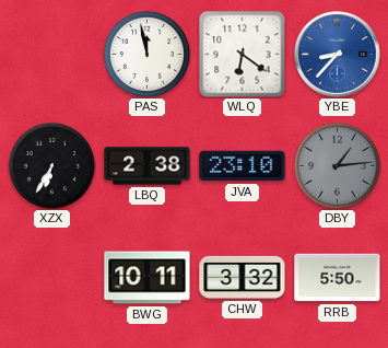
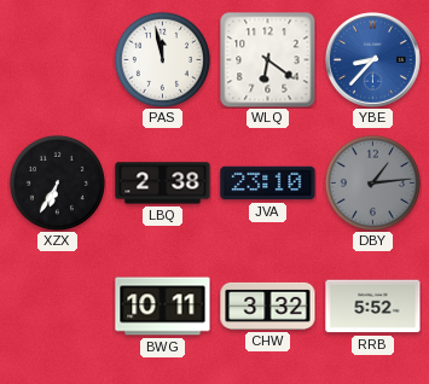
RRB: 5:50 -> 5:52
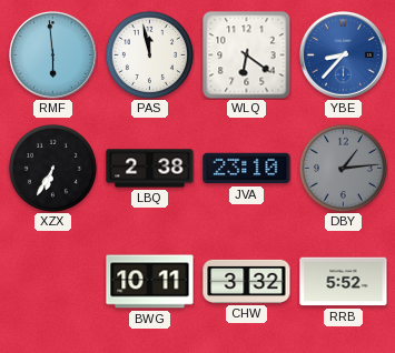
RMF: none -> 5:59
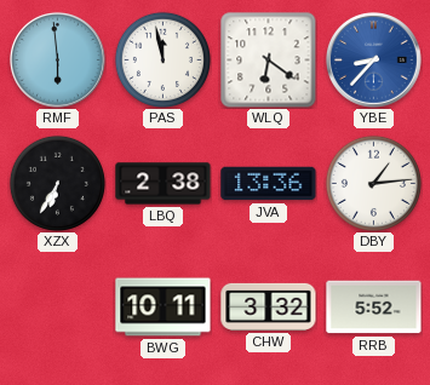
JVA: 23:10 -> 13:36
DBY dial: grey -> white
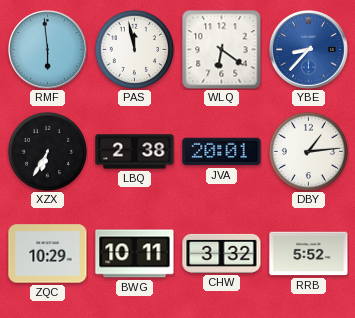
JVA: 13:36 -> 20:01
ZQC: none -> 10:29
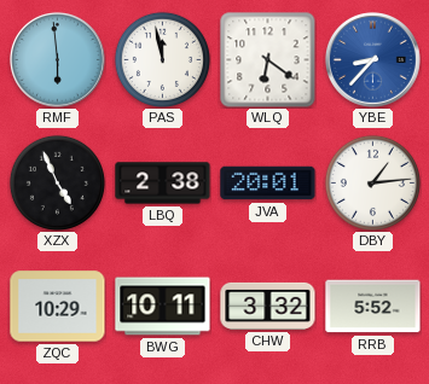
XZX: 6:35 -> 4:56
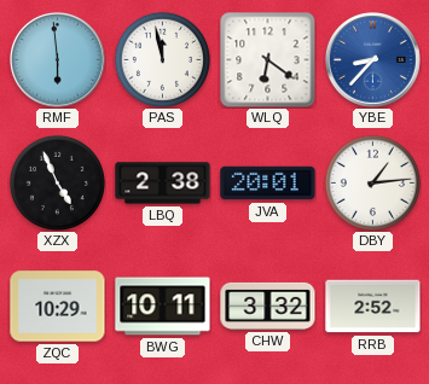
RRB: 5:52 -> 2:52
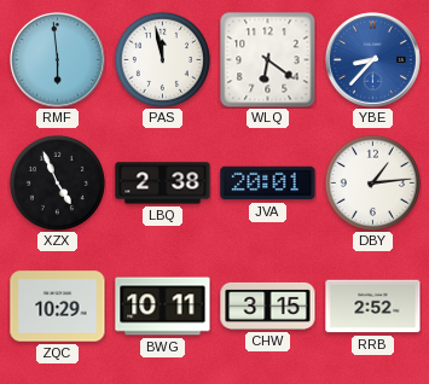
CHW: 3:32 -> 3:15
